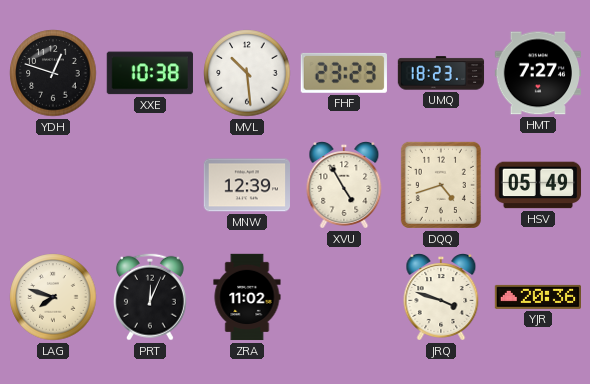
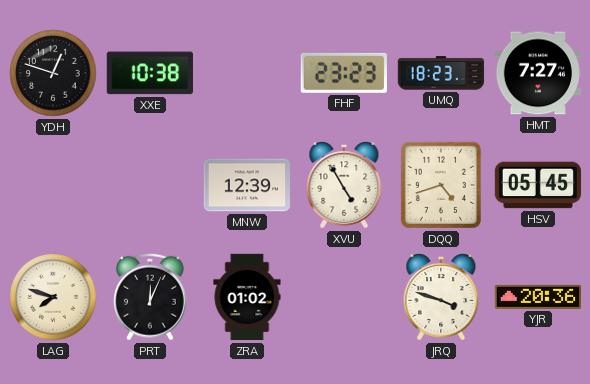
MVL: 10:29 -> none
HSV: 05:49 -> 05:45
ZRA: 11:02 -> 01:02
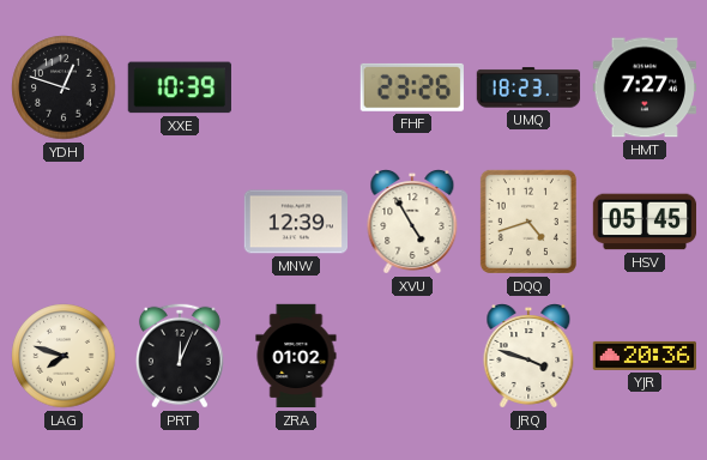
XXE: 10:38 -> 10:39
FHF: 23:23 -> 23:26
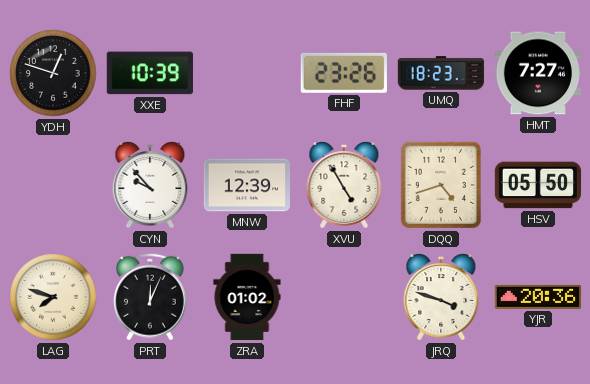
CYN: none -> 9:53
HSV: 05:45 -> 05:50
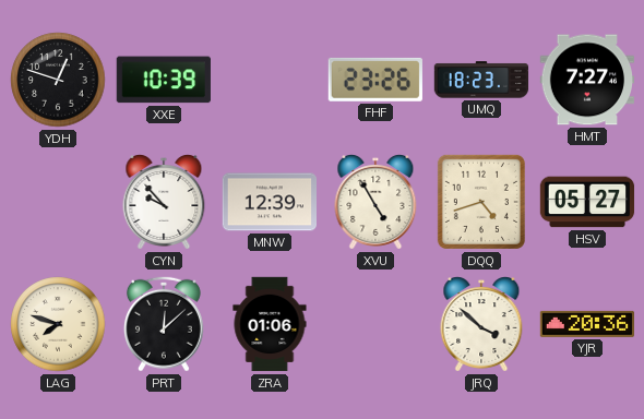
HSV: 05:50 -> 05:27
PRT: 12:04 -> 12:08
ZRA: 01:02 -> 01:06
JRQ: 3:48 -> 3:52
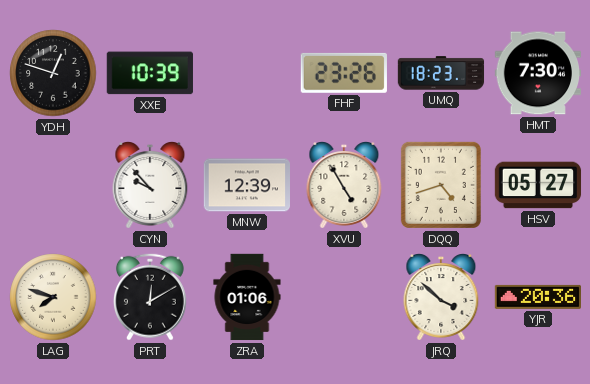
HMT: 7:27 -> 7:30
PRT: 12:08 -> 12:10
